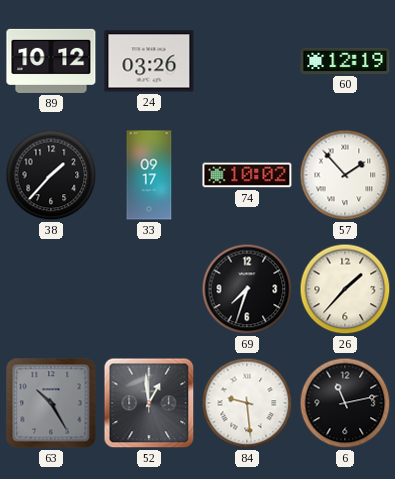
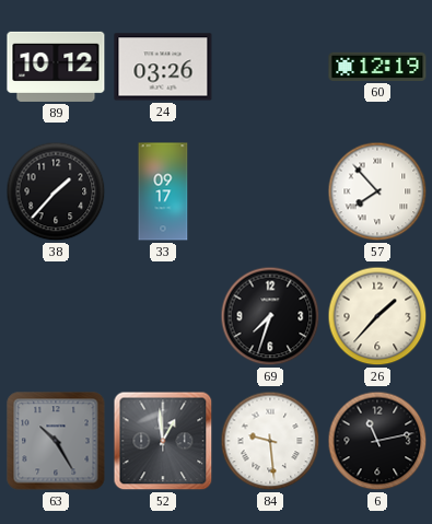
74: 10:02 -> none
57: 1:53 -> 7:53
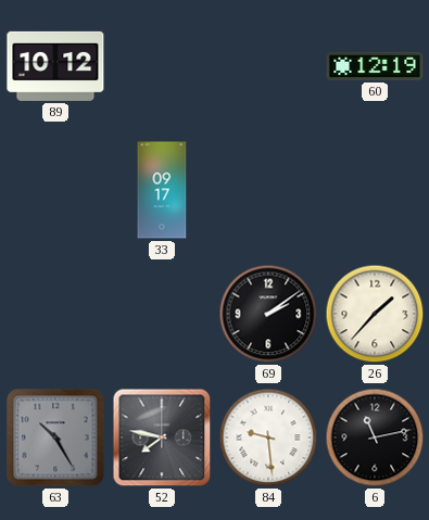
24: 03:26 -> none
38: 1:37 -> none
57: 7:53 -> none
69: 7:33 -> 2:09
52: 12:59 -> 7:47
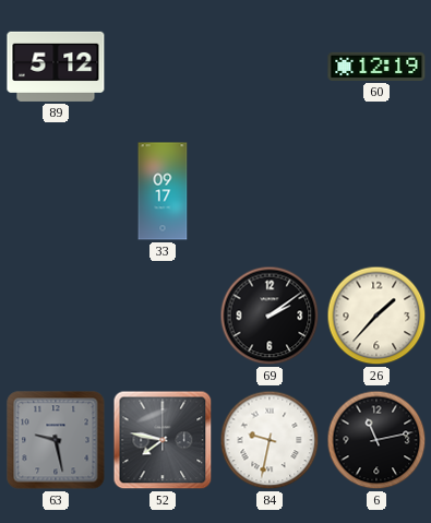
89: 10:12 -> 5:12
63: 10:25 -> 9:28
84: 9:29 -> 9:32
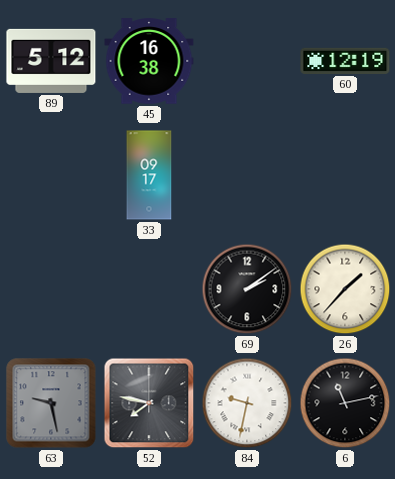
45: none -> 16:38
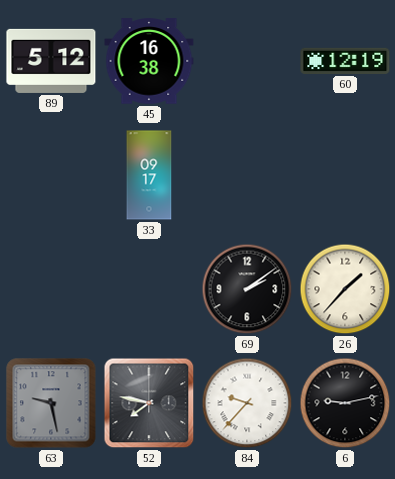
84: 9:32 -> 9:37
6: 11:13 -> 9:13
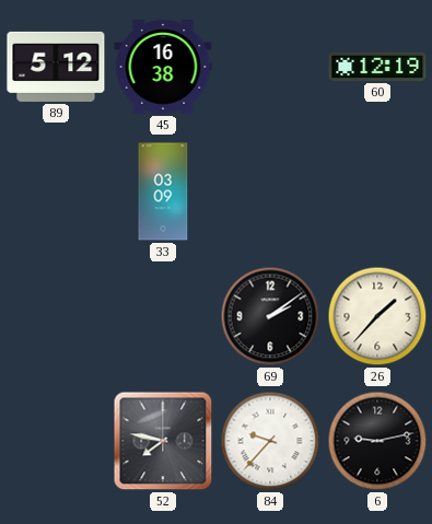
33: 09:17 -> 03:09
63: 9:28 -> none
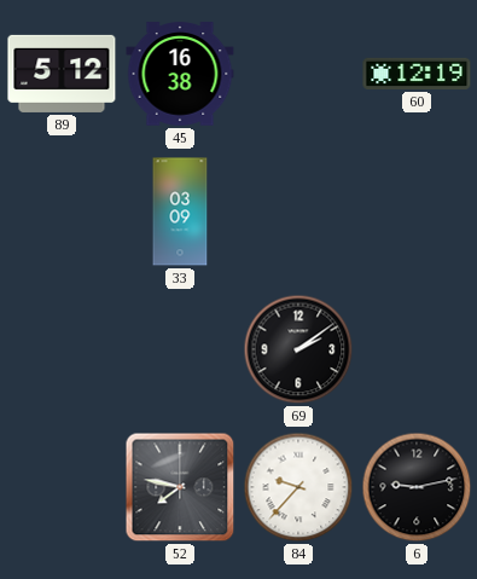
26: 1:37 -> none
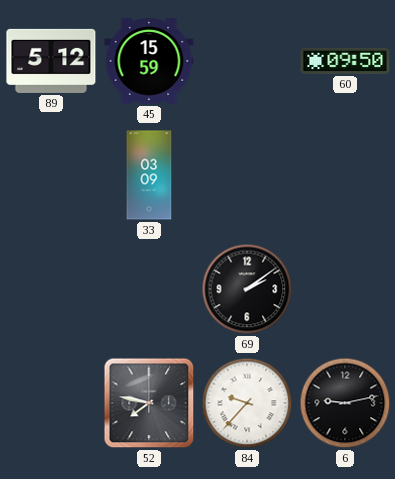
45: 16:38 -> 15:59
60: 12:19 -> 09:50
